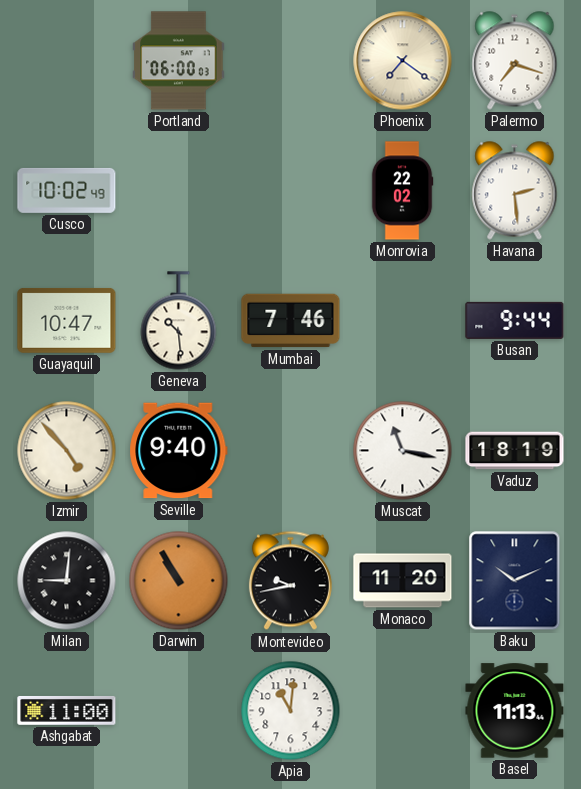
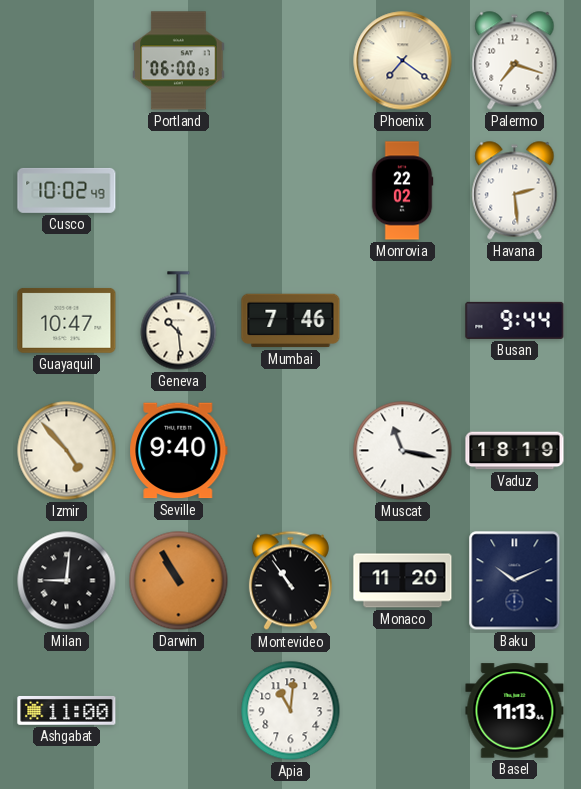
Montevideo: 9:43 -> 10:54
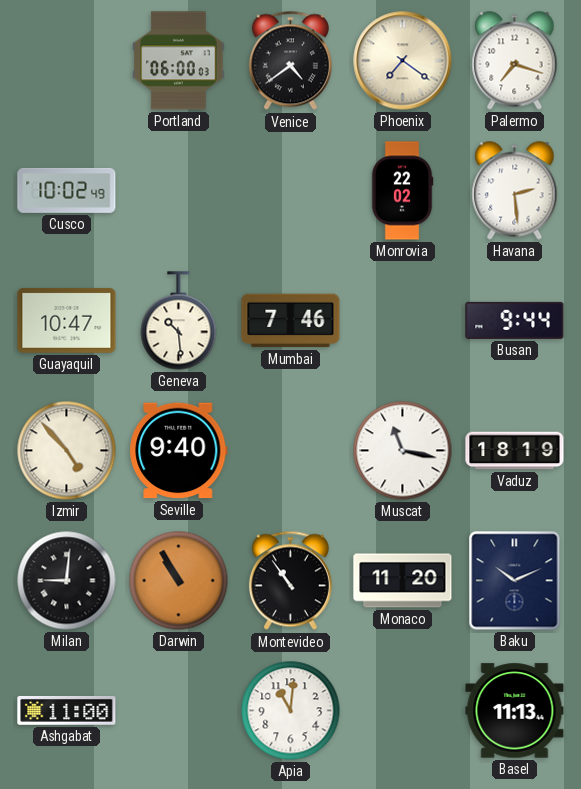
Venice: none -> 4:39
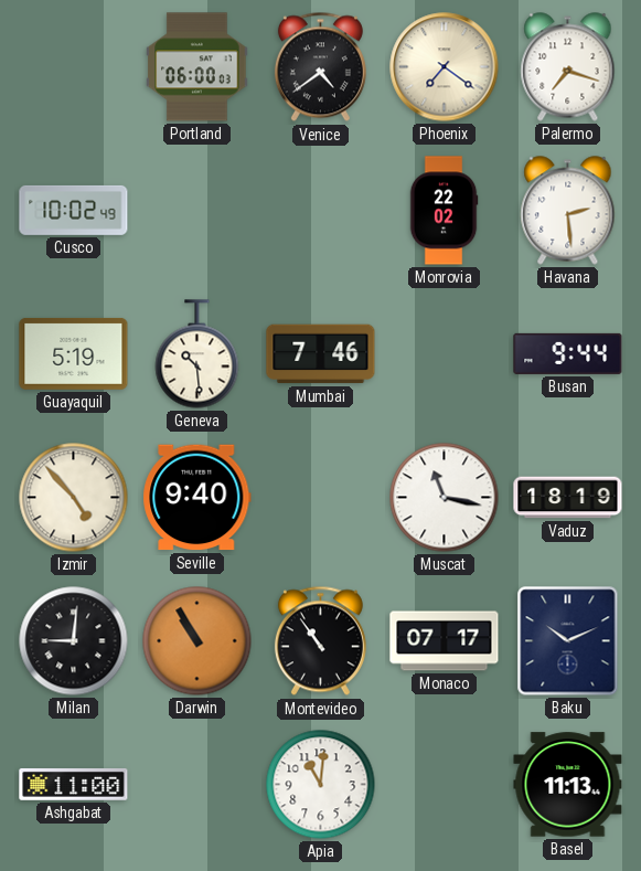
Guayaquil: 10:47 -> 5:19
Monaco: 11:20 -> 07:17
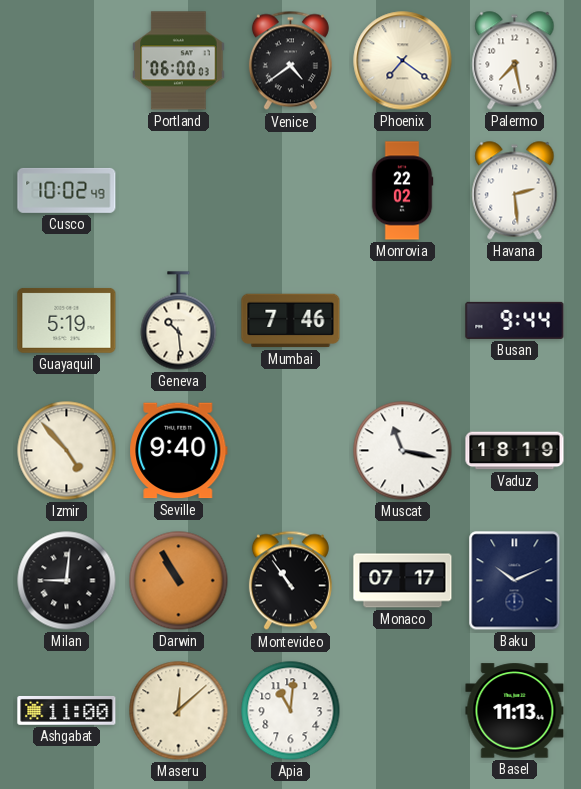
Palermo: 7:18 -> 7:28
Maseru: none -> 12:08
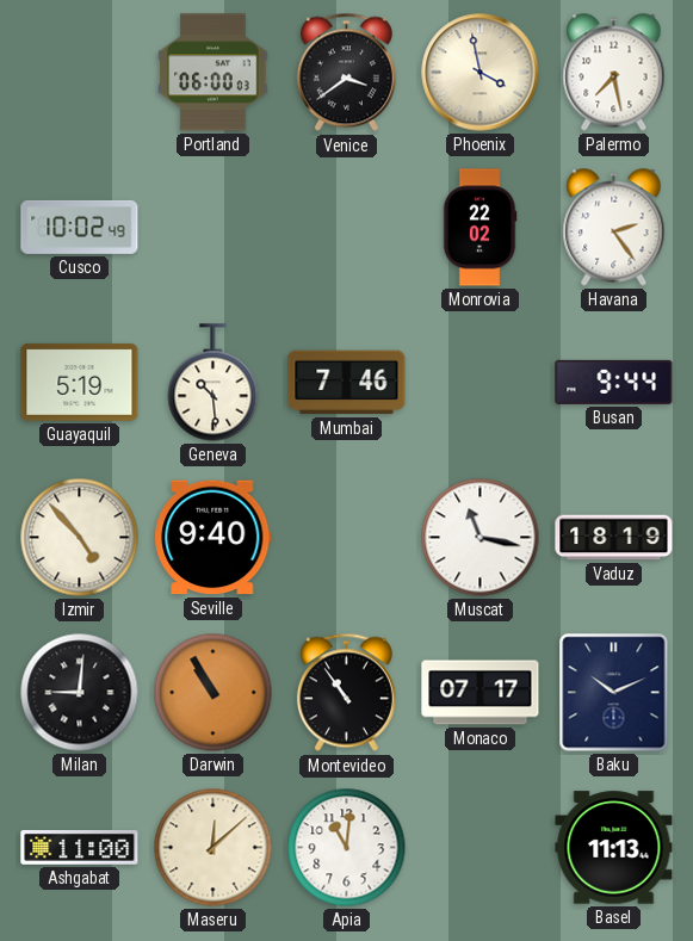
Venice: 4:39 -> 3:39
Phoenix: 7:21 -> 3:58
Havana: 2:29 -> 2:24
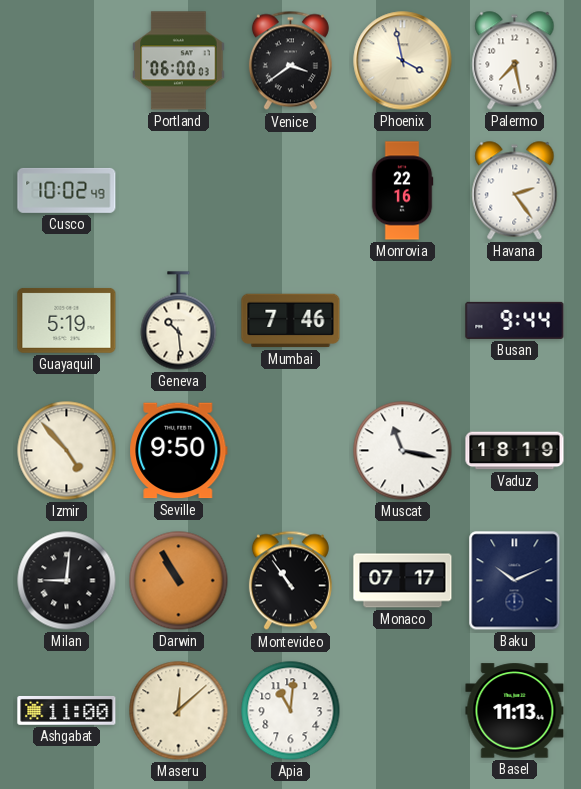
Monrovia: 22:02 -> 22:16
Seville: 9:40 -> 9:50
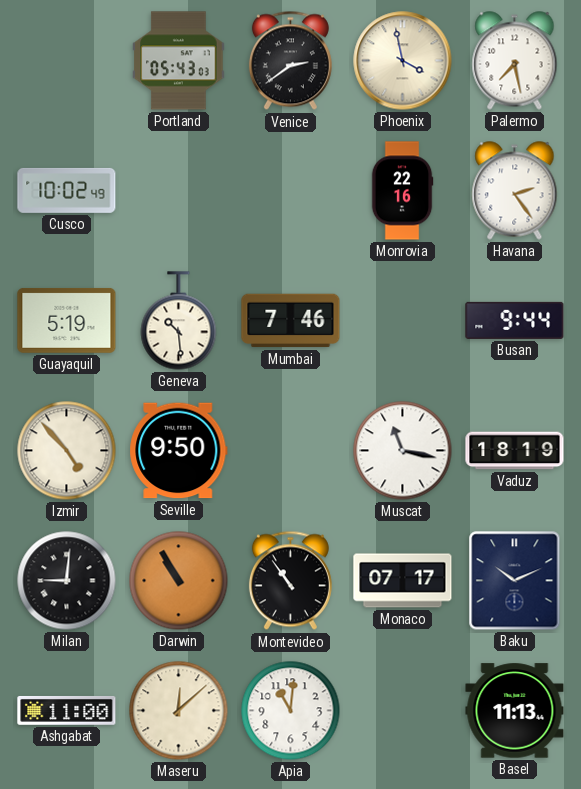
Portland: 06:00 -> 05:43
Venice: 3:39 -> 2:39
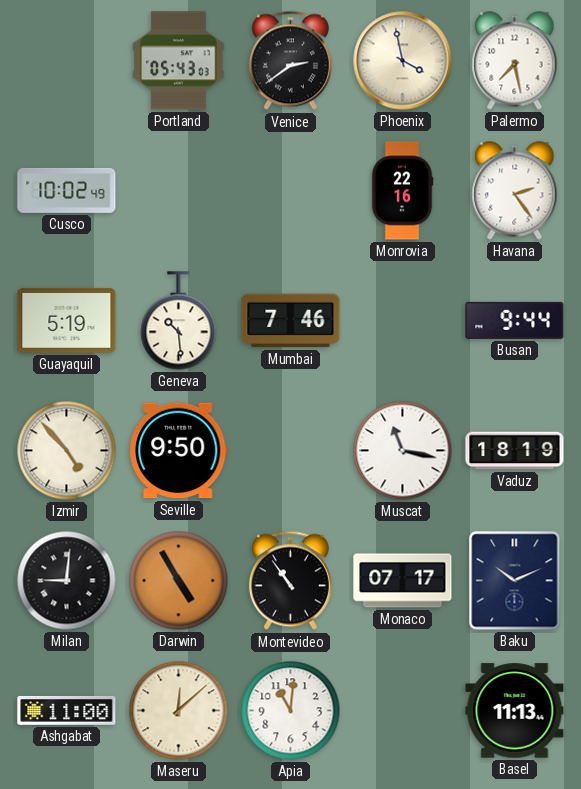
Darwin: 10:55 -> 4:55
